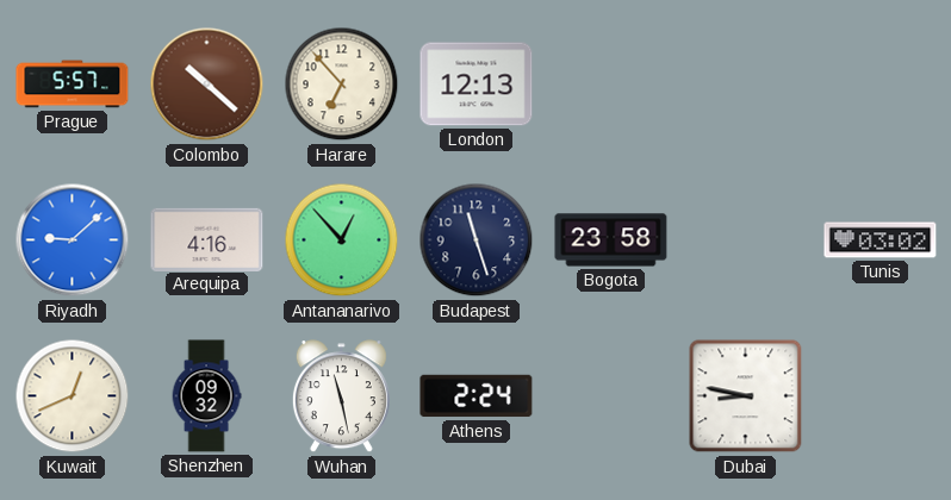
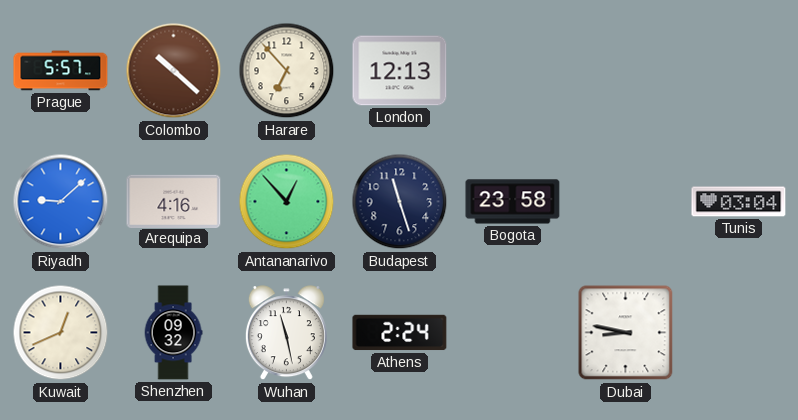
Tunis: 03:02 -> 03:04
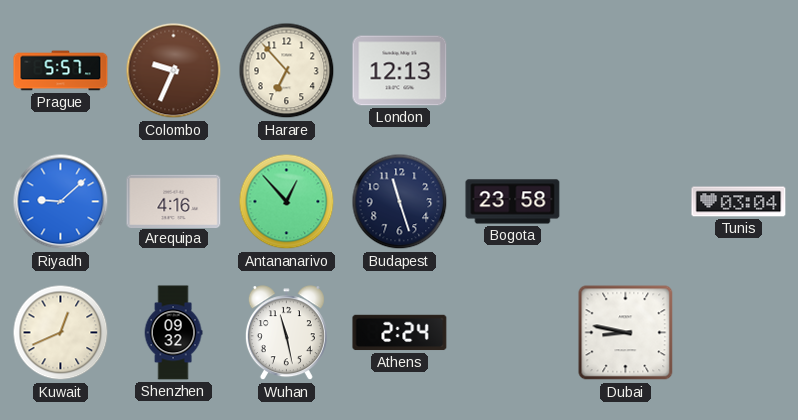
Colombo: 10:22 -> 9:34
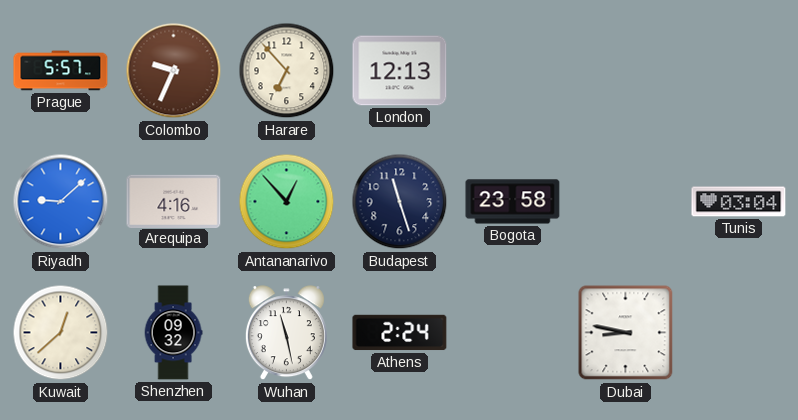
Kuwait: 12:41 -> 12:38
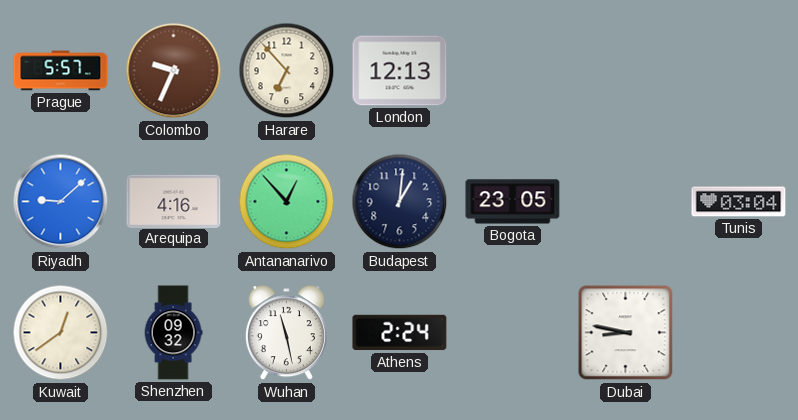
Budapest: 11:27 -> 1:01
Bogota: 23:58 -> 23:05
Kuwait: 12:38 -> 12:39
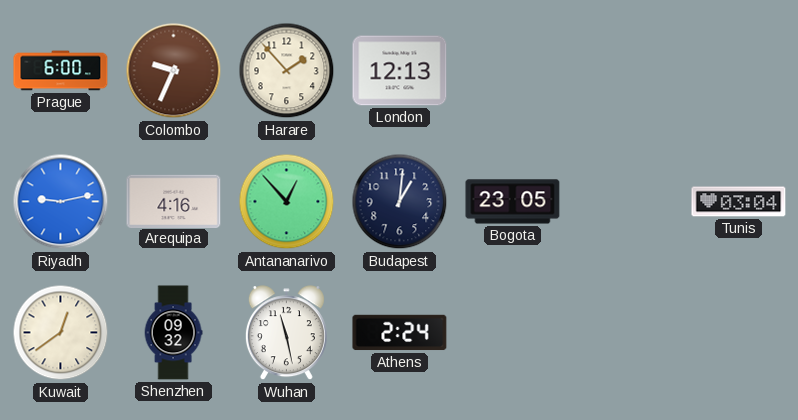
Prague: 5:57 -> 6:00
Harare: 6:53 -> 1:53
Riyadh: 9:08 -> 9:13
Dubai: 8:47 -> none
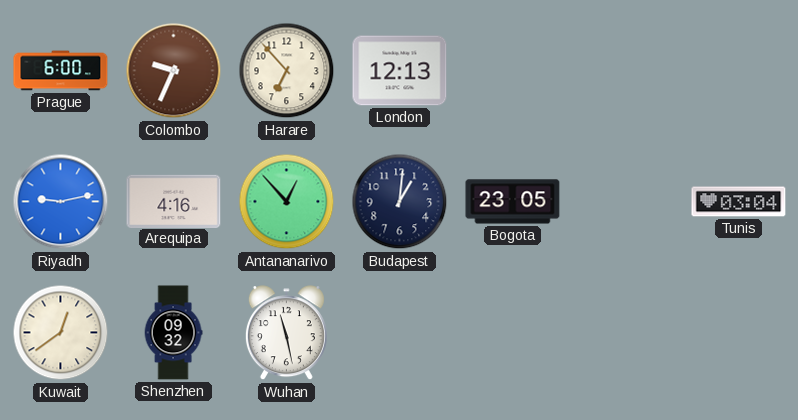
Harare: 1:53 -> 6:53
Athens: 2:24 -> none
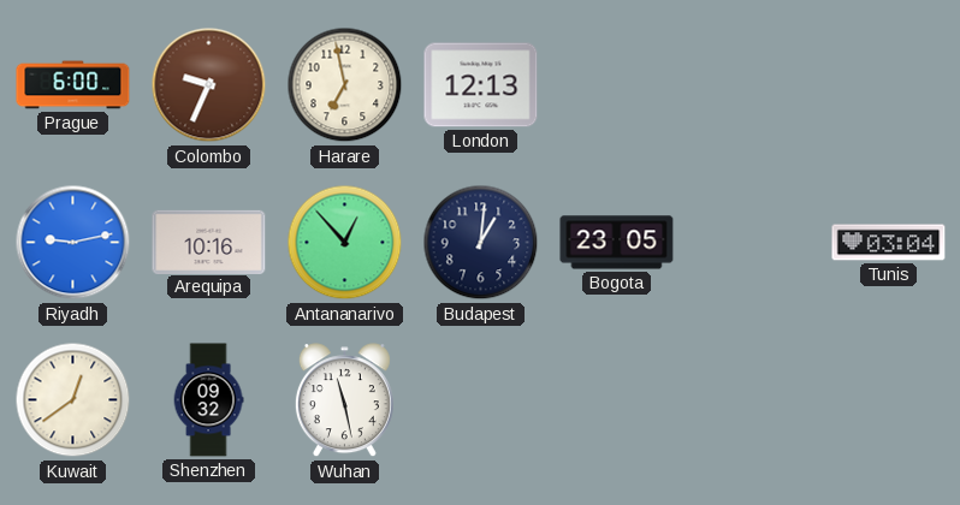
Harare: 6:53 -> 6:58
Arequipa: 4:16 -> 10:16
